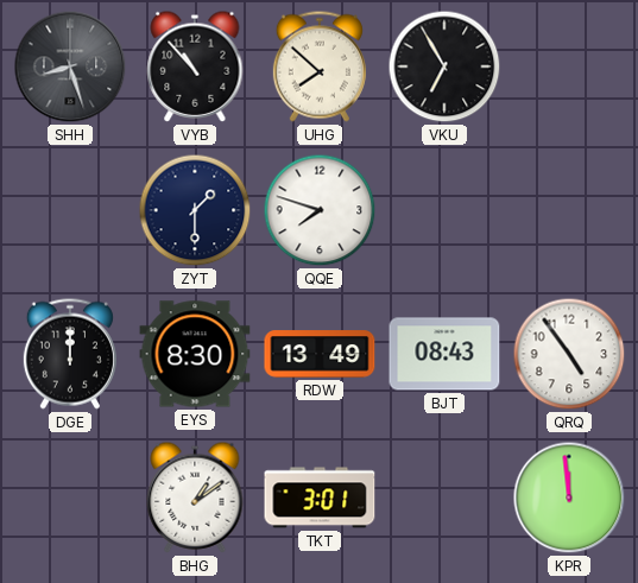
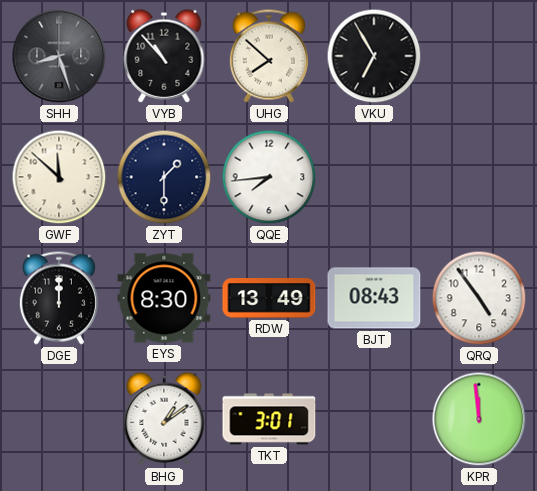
GWF: none -> 11:52
QQE: 7:48 -> 7:44
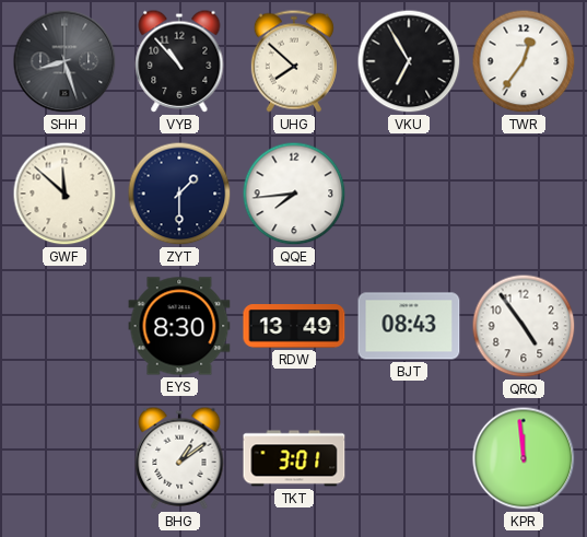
TWR: none -> 12:36
DGE: 12:00 -> none
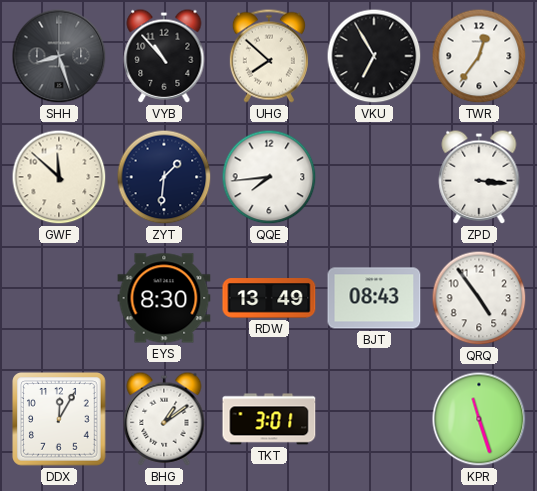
ZYT: 1:30 -> 1:31
ZPD: none -> 3:16
DDX: none -> 12:05
KPR: 11:59 -> 11:27
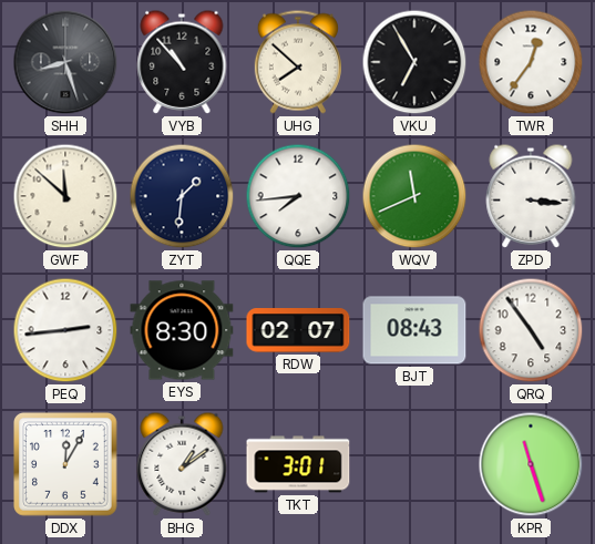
WQV: none -> 11:41
PEQ: none -> 2:44
RDW: 13:49 -> 02:07
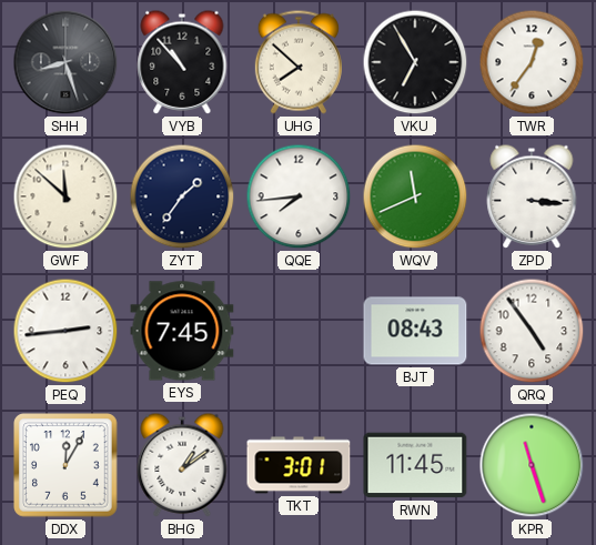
ZYT: 1:31 -> 1:36
EYS: 8:30 -> 7:45
RDW: 02:07 -> none
RWN: none -> 11:45
